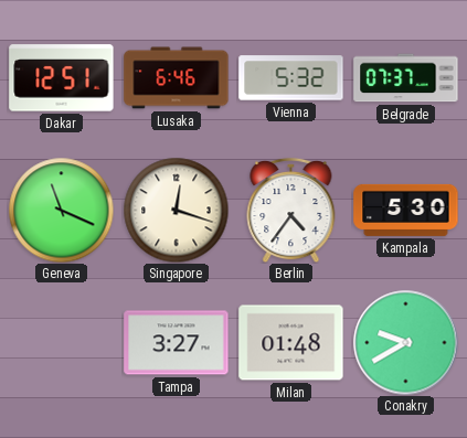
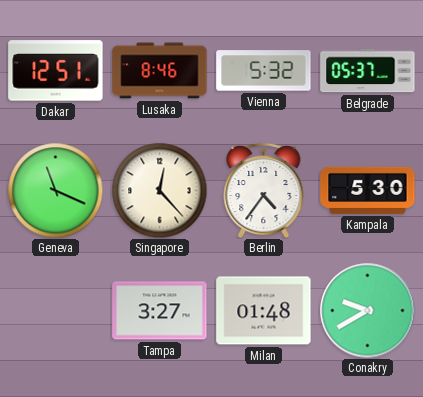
Lusaka: 6:46 -> 8:46
Belgrade: 07:37 -> 05:37
Singapore: 12:18 -> 12:23
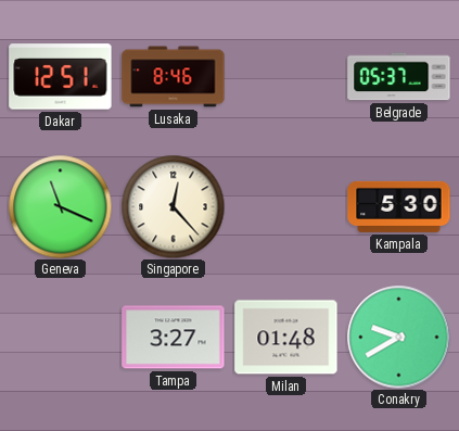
Vienna: 5:32 -> none
Berlin: 4:36 -> none
